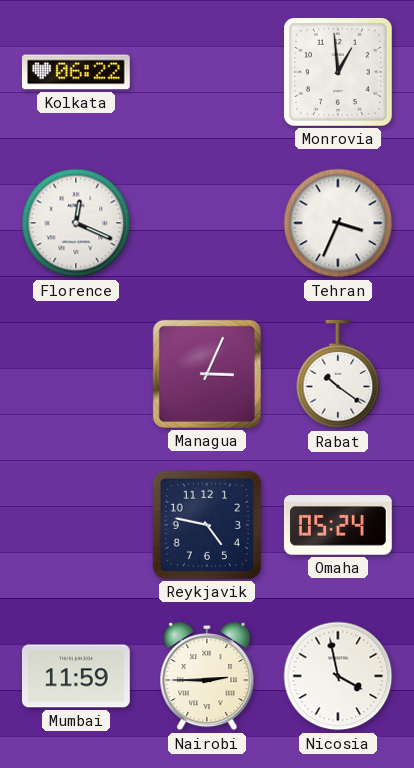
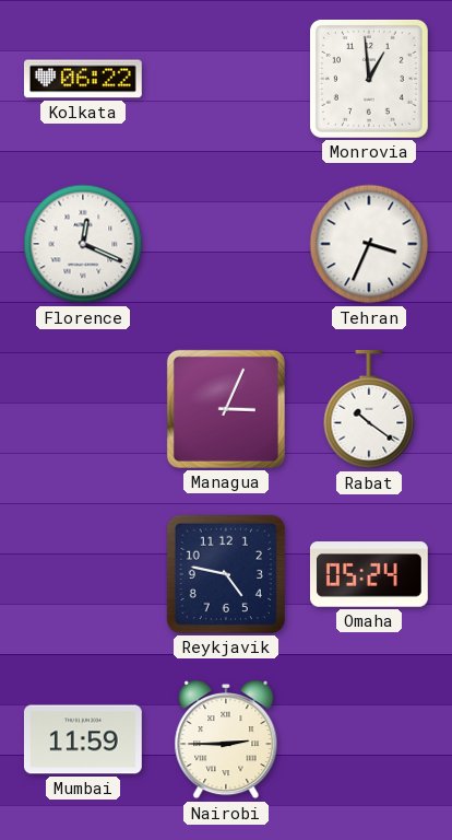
Nicosia: 3:58 -> none
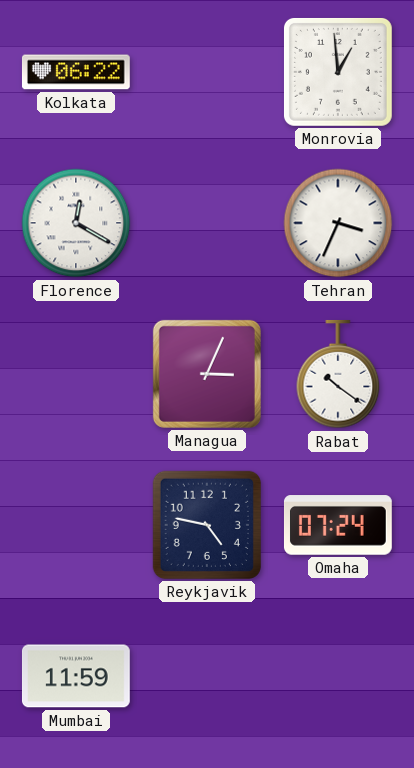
Florence: 12:19 -> 12:20
Omaha: 05:24 -> 07:24
Nairobi: 2:45 -> none
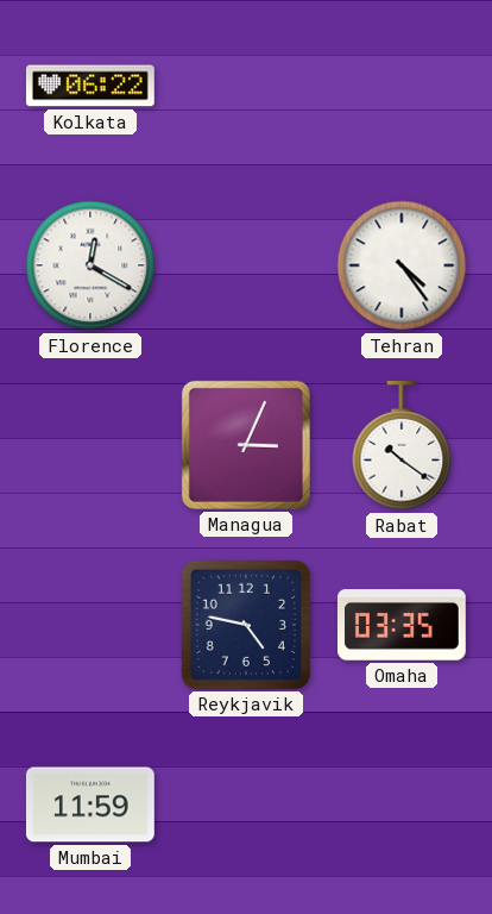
Monrovia: 12:59 -> none
Tehran: 3:34 -> 4:24
Omaha: 07:24 -> 03:35
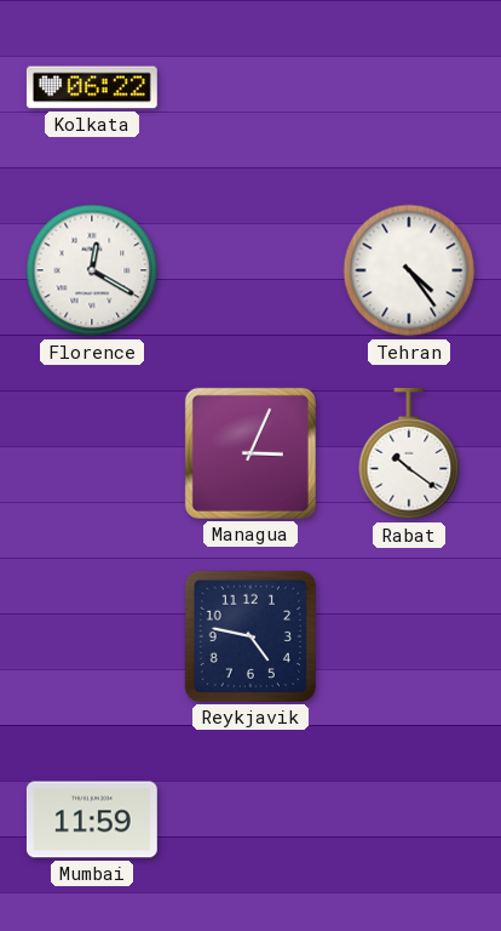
Omaha: 03:35 -> none
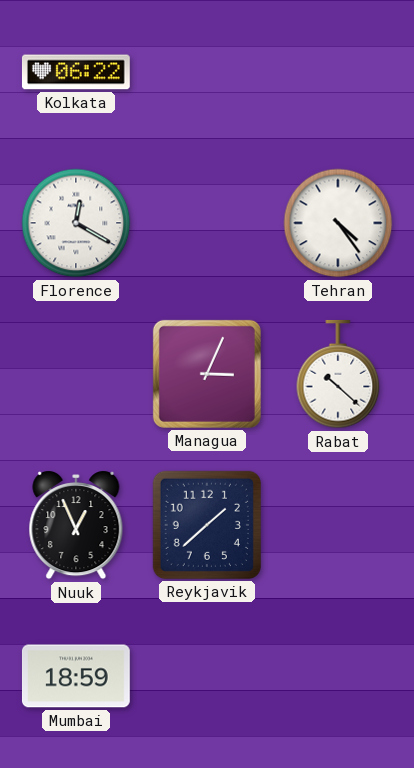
Rabat: 10:21 -> 10:22
Nuuk: none -> 12:56
Reykjavik: 4:47 -> 1:38
Mumbai: 11:59 -> 18:59
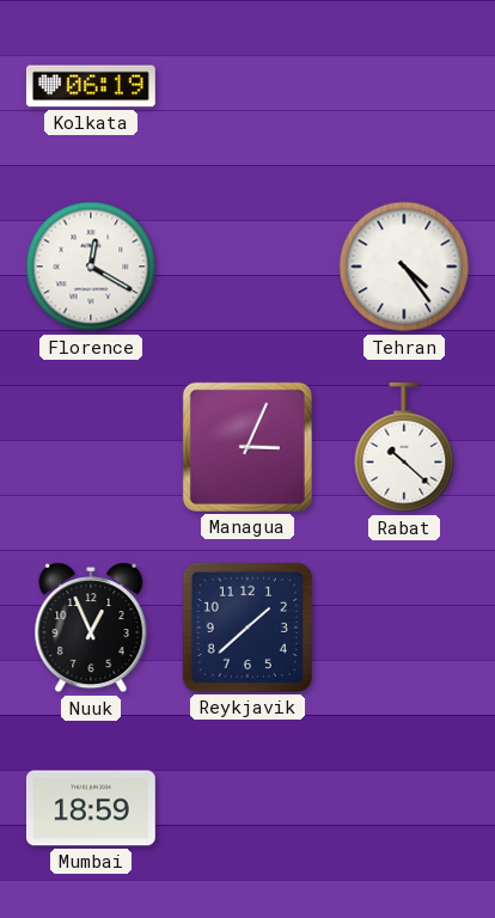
Kolkata: 06:22 -> 06:19
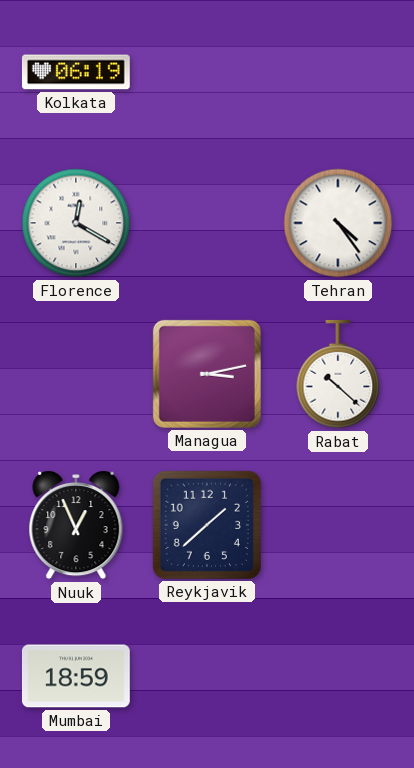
Managua: 3:04 -> 3:13
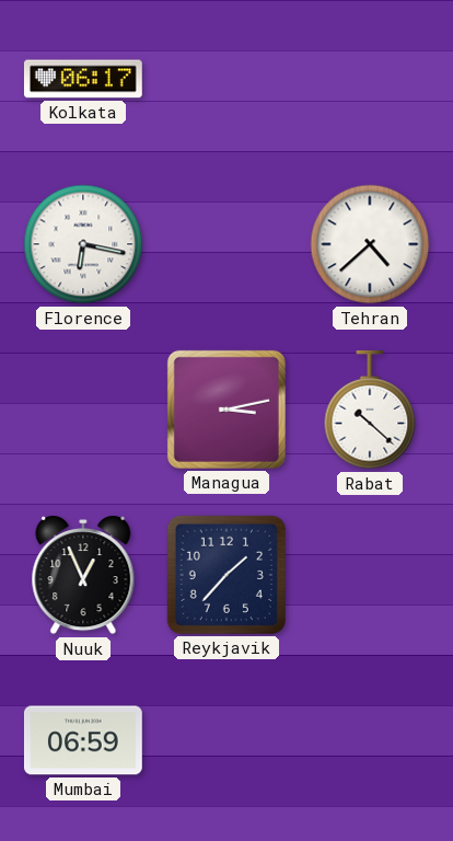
Kolkata: 06:19 -> 06:17
Florence: 12:20 -> 6:17
Tehran: 4:24 -> 4:38
Reykjavik: 1:38 -> 1:37
Mumbai: 18:59 -> 06:59
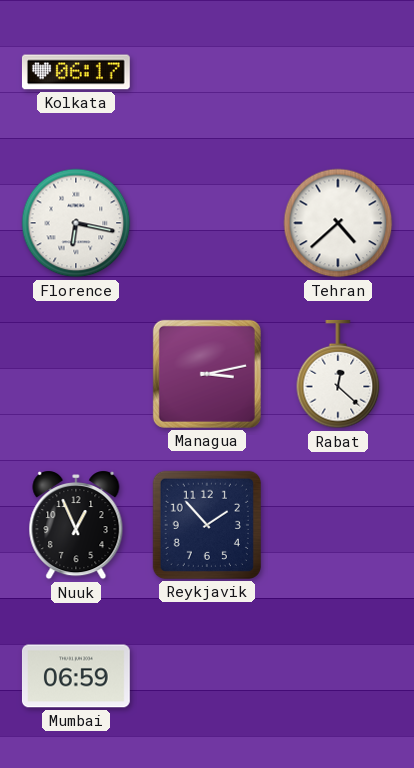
Rabat: 10:22 -> 12:22
Reykjavik: 1:37 -> 1:53
